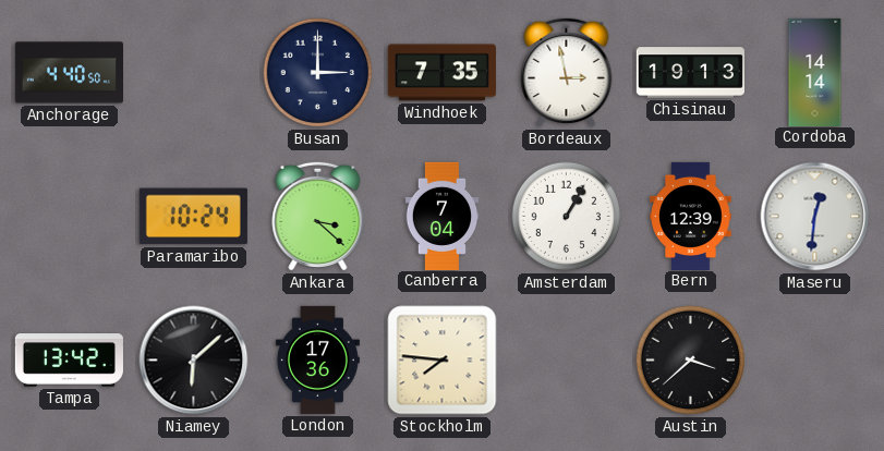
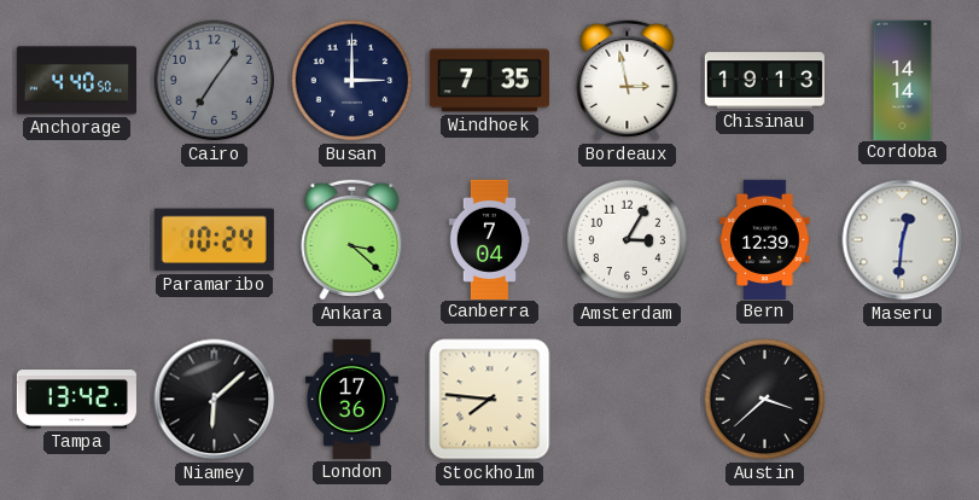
Cairo: none -> 7:06
Amsterdam: 1:05 -> 3:05
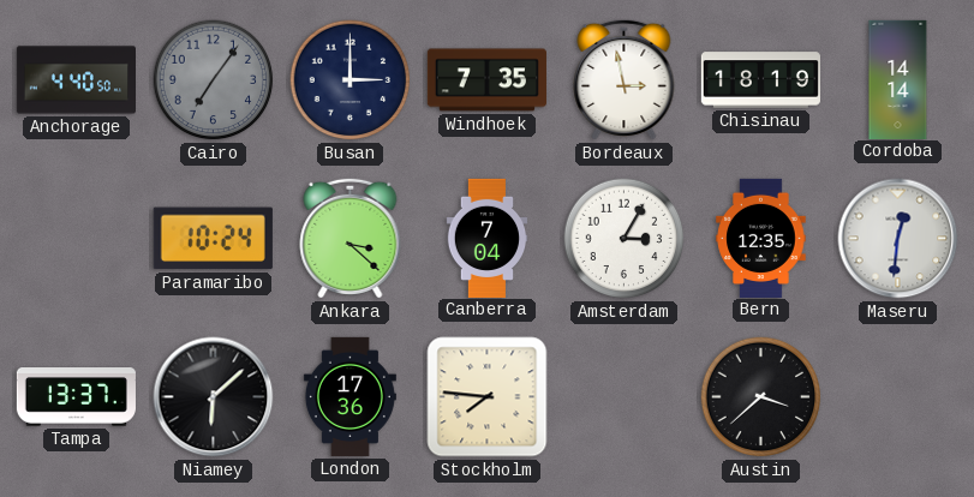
Chisinau: 19:13 -> 18:19
Bern: 12:39 -> 12:35
Tampa: 13:42 -> 13:37
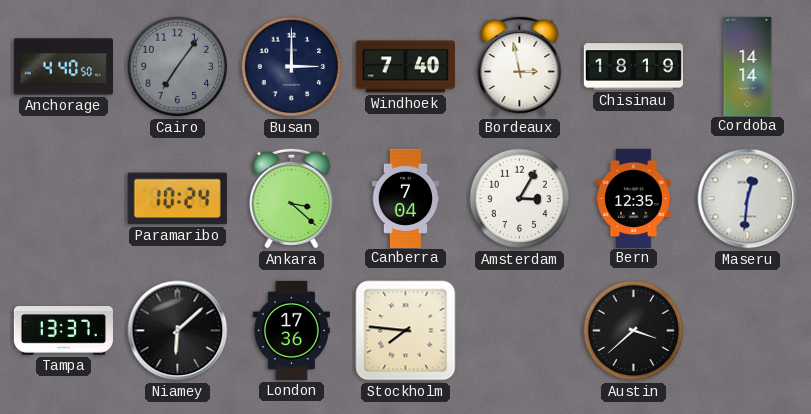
Windhoek: 7:35 -> 7:40
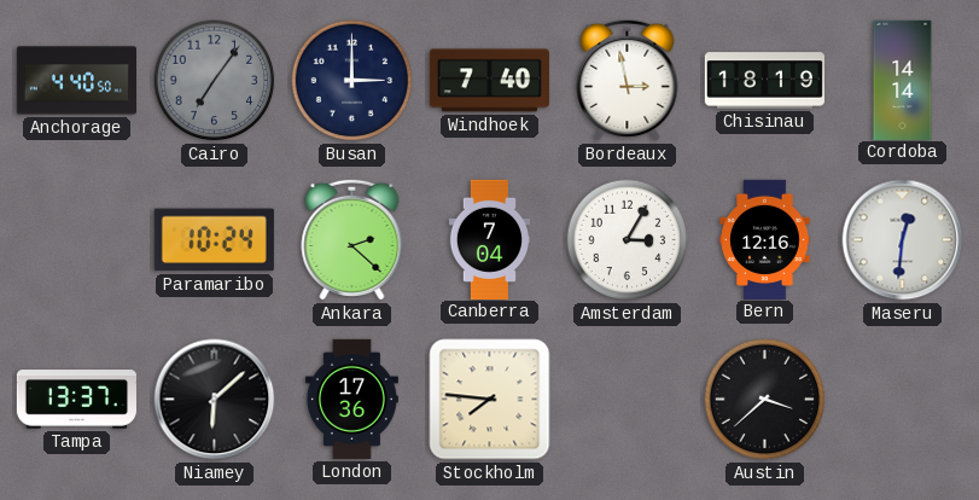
Ankara: 3:22 -> 2:22
Bern: 12:35 -> 12:16
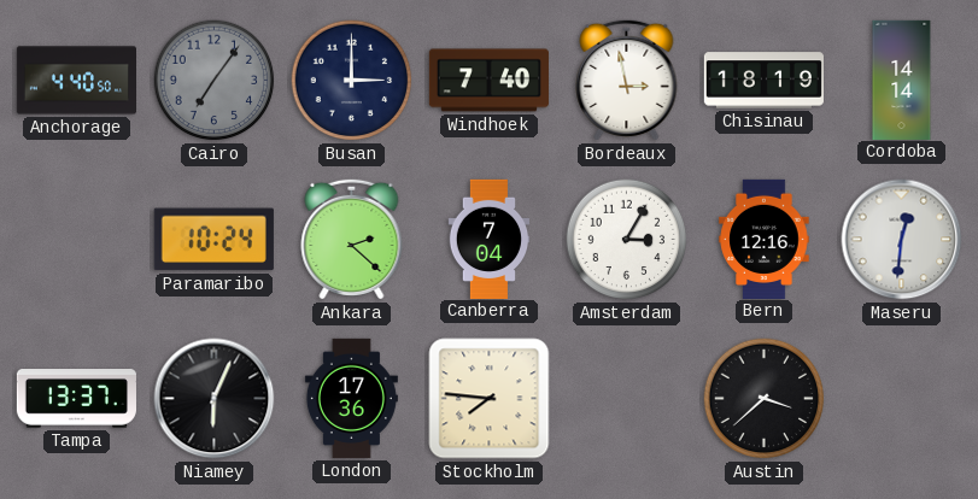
Niamey: 6:08 -> 6:04
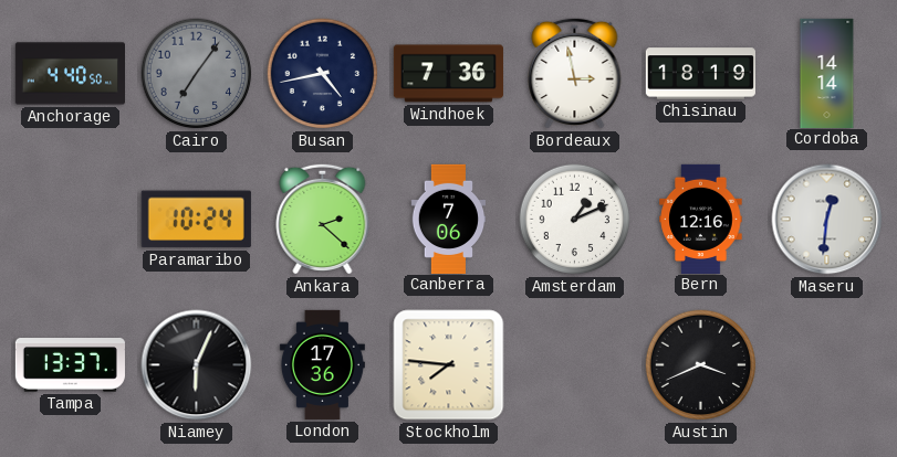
Busan: 3:00 -> 4:43
Windhoek: 7:40 -> 7:36
Canberra: 7:04 -> 7:06
Amsterdam: 3:05 -> 1:11
Austin: 3:38 -> 3:41
